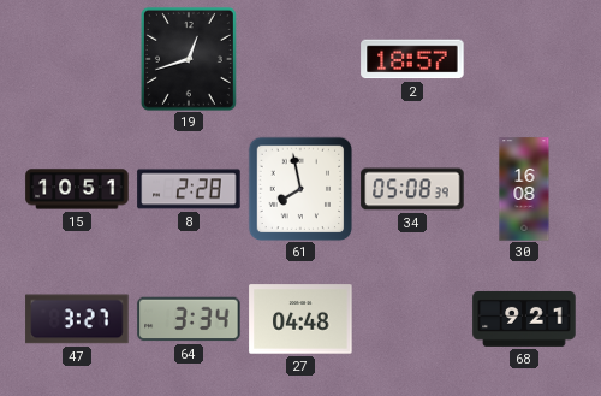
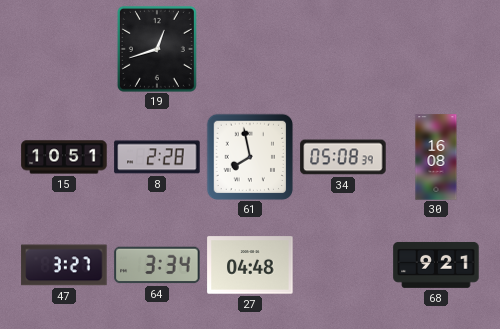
2: 18:57 -> none
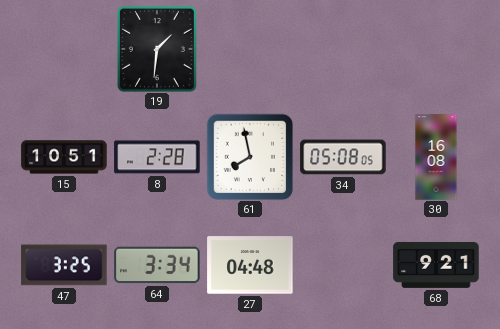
19: 12:42 -> 1:31
34: 05:08:39 -> 05:08:05
47: 3:27 -> 3:25
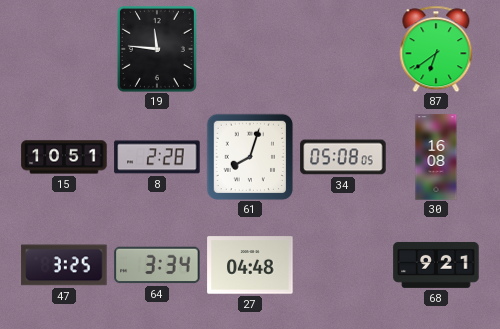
19: 1:31 -> 11:46
87: none -> 6:39
61: 7:58 -> 8:03
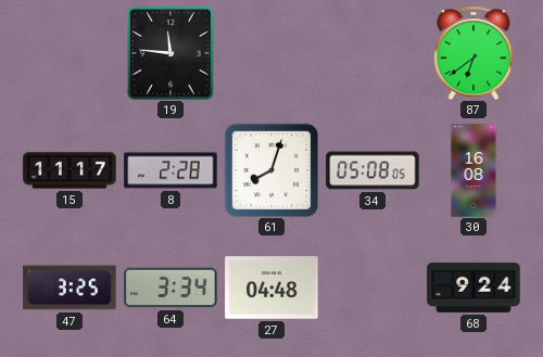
15: 10:51 -> 11:17
68: 9:21 -> 9:24
